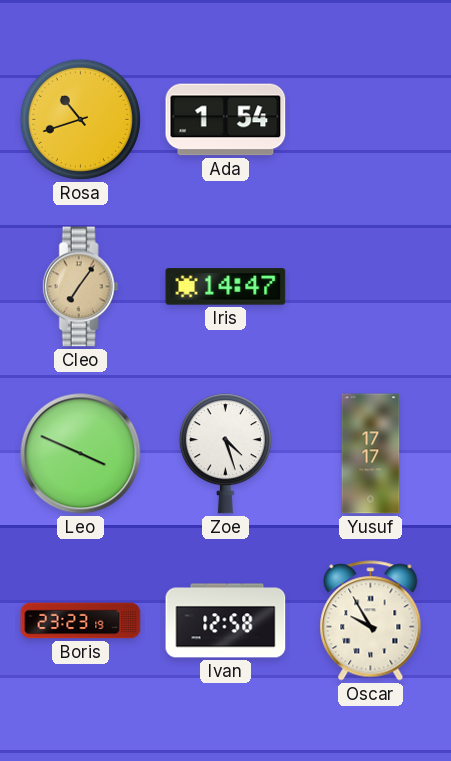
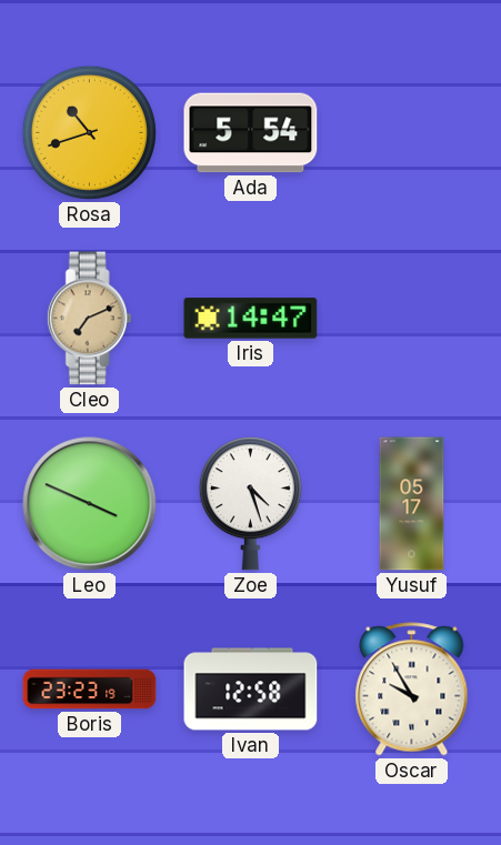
Ada: 1:54 -> 5:54
Cleo: 7:06 -> 7:11
Yusuf: 17:17 -> 05:17
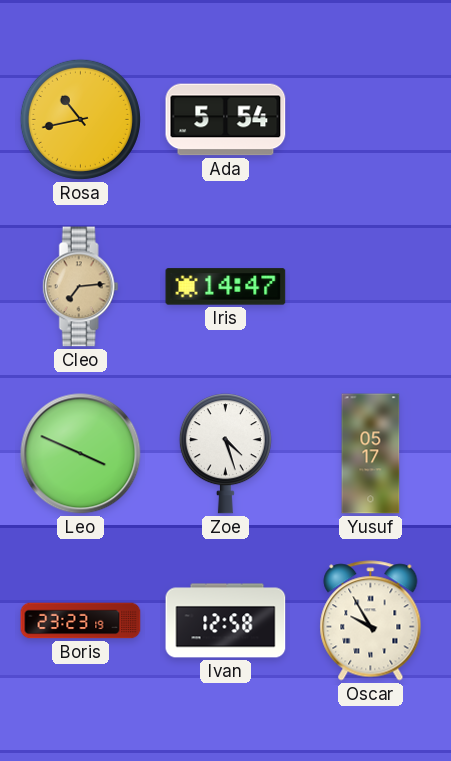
Rosa: 10:42 -> 10:43
Cleo: 7:11 -> 7:14
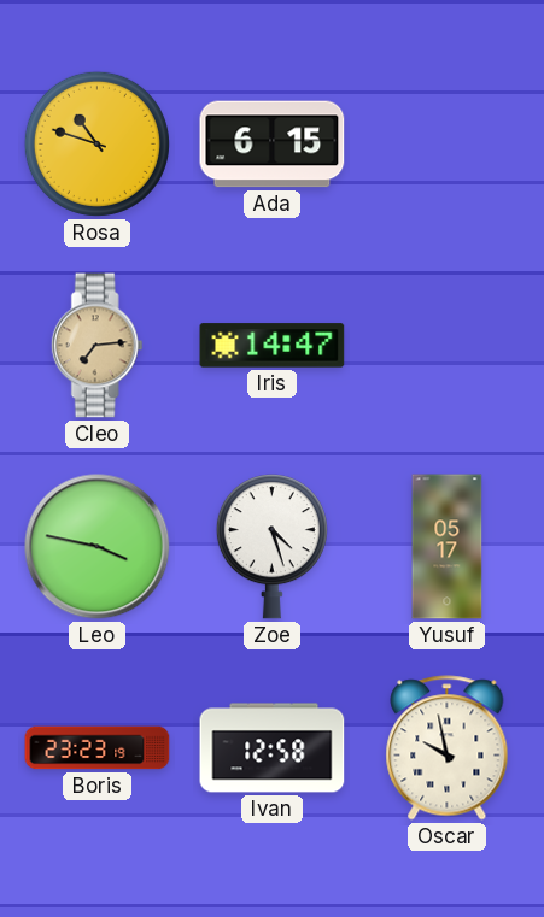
Rosa: 10:43 -> 10:48
Ada: 5:54 -> 6:15
Leo: 3:49 -> 3:47
Oscar: 9:55 -> 9:58
